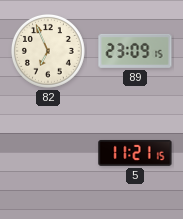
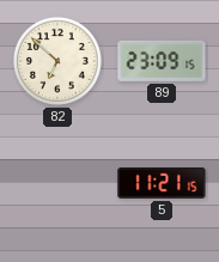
82: 6:56 -> 6:52
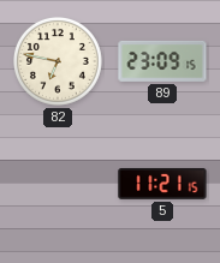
82: 6:52 -> 6:47
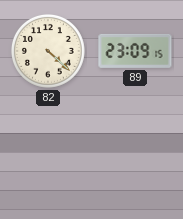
82: 6:47 -> 4:22
5: 11:21 -> none
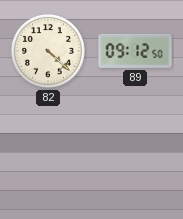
89: 23:09 -> 09:12
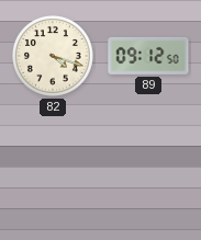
82: 4:22 -> 4:18
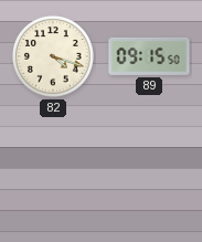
89: 09:12 -> 09:15
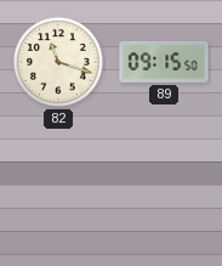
82: 4:18 -> 11:18
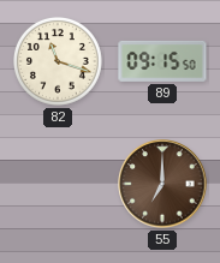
55: none -> 7:00
